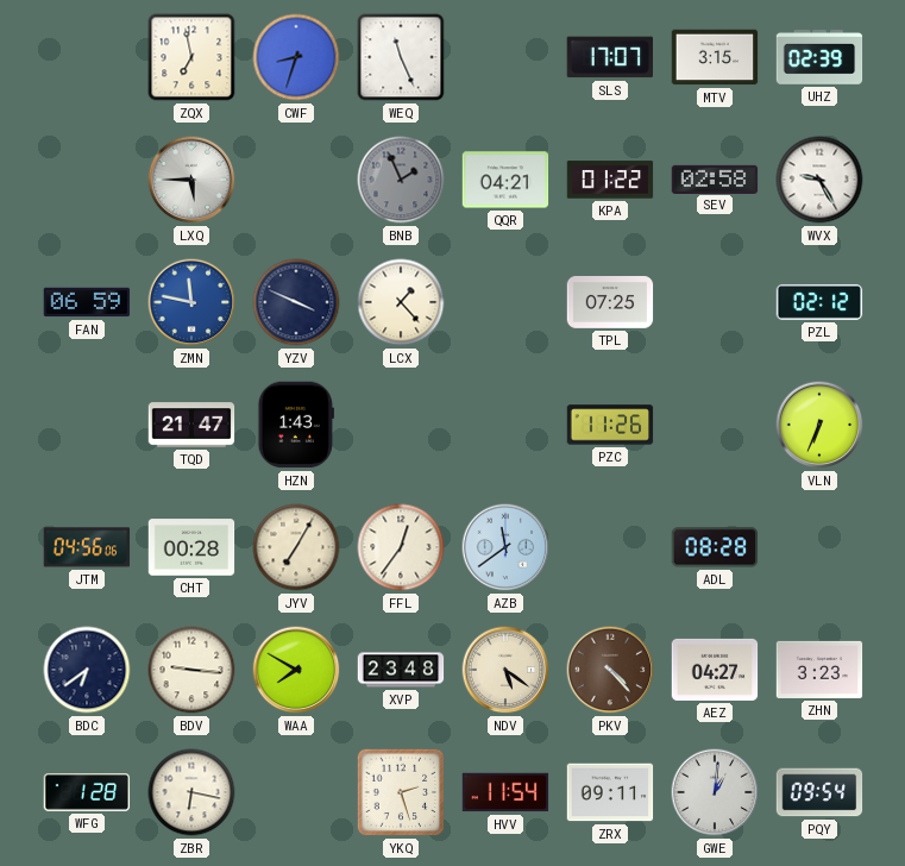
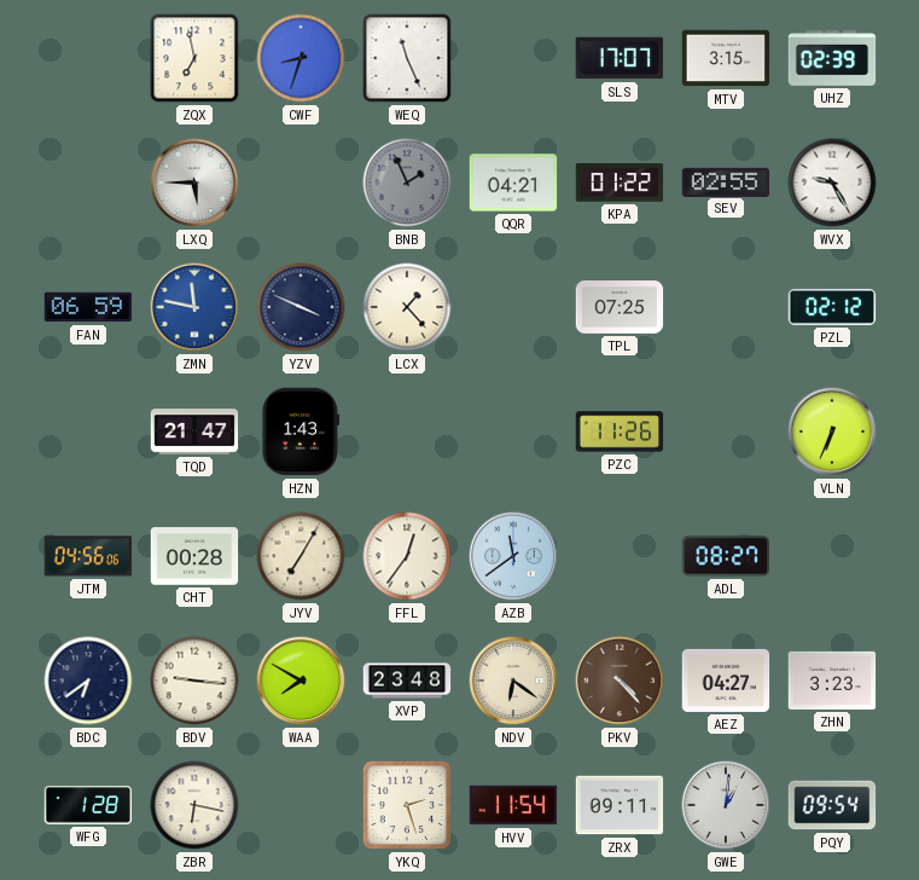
SEV: 02:58 -> 02:55
ADL: 08:28 -> 08:27
NDV: 5:21 -> 6:21
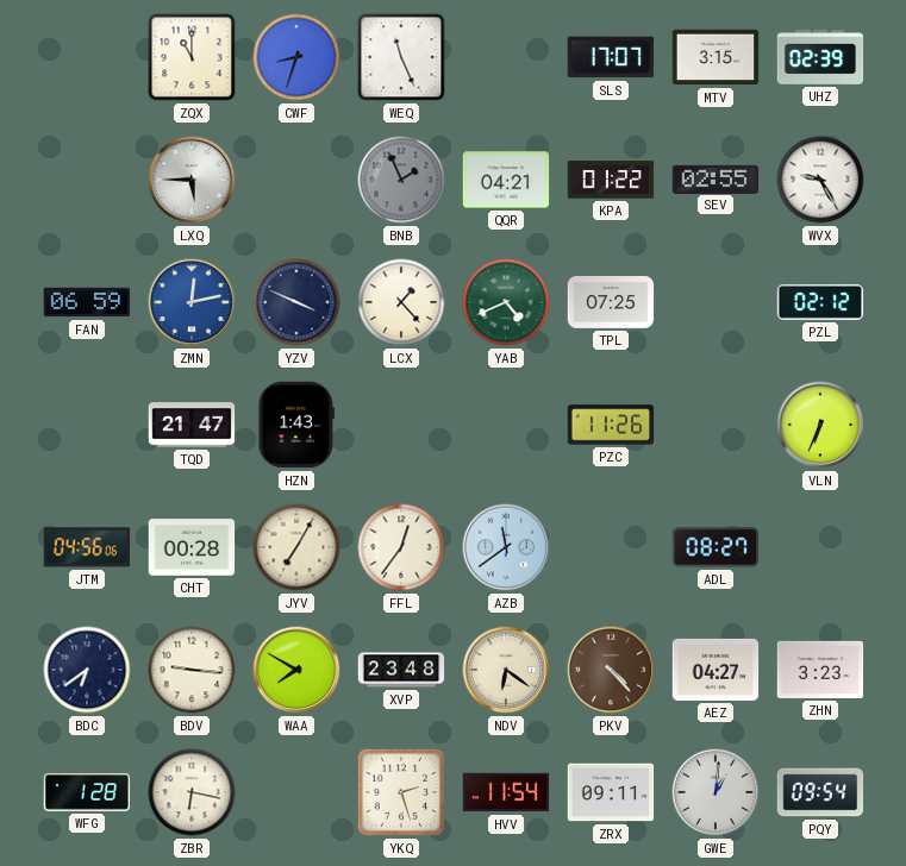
ZQX: 6:58 -> 11:00
ZMN: 11:47 -> 12:13
YAB: none -> 4:41
